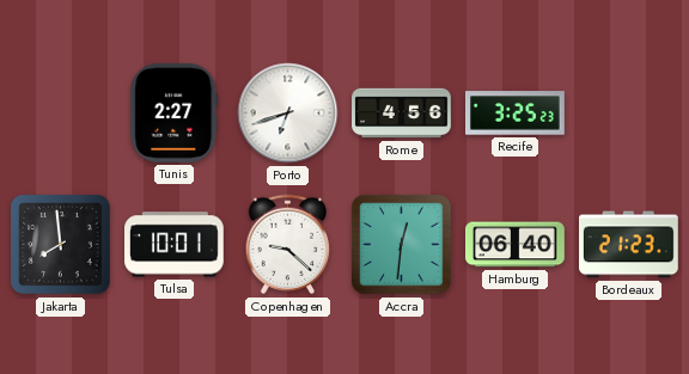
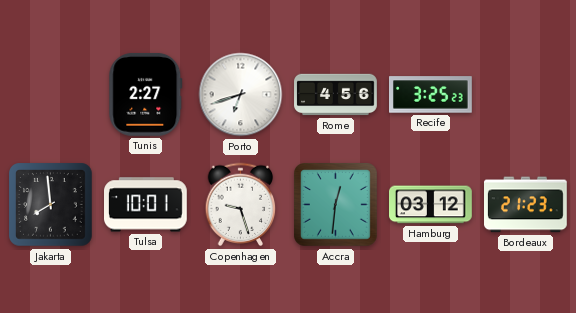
Copenhagen: 9:22 -> 9:27
Hamburg: 06:40 -> 03:12
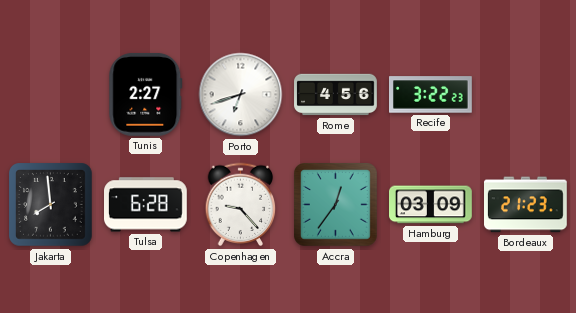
Recife: 3:25 -> 3:22
Tulsa: 10:01 -> 6:28
Copenhagen: 9:27 -> 9:23
Accra: 12:31 -> 12:36
Hamburg: 03:12 -> 03:09
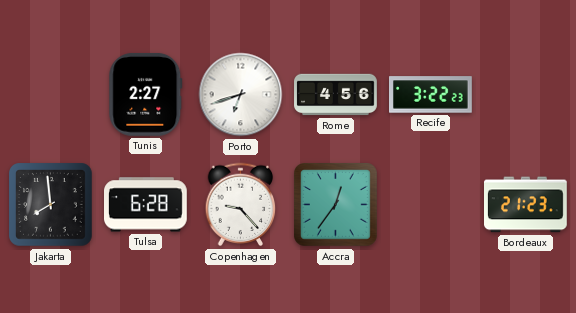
Hamburg: 03:09 -> none
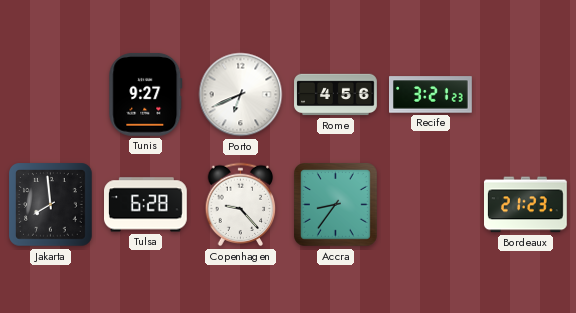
Tunis: 2:27 -> 9:27
Porto: 6:42 -> 6:41
Recife: 3:22 -> 3:21
Accra: 12:36 -> 8:36
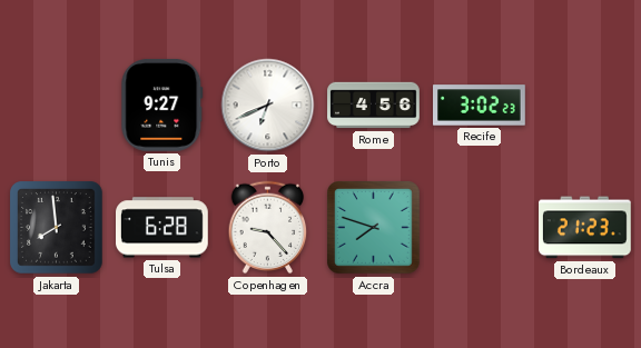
Recife: 3:21 -> 3:02
Accra: 8:36 -> 7:48
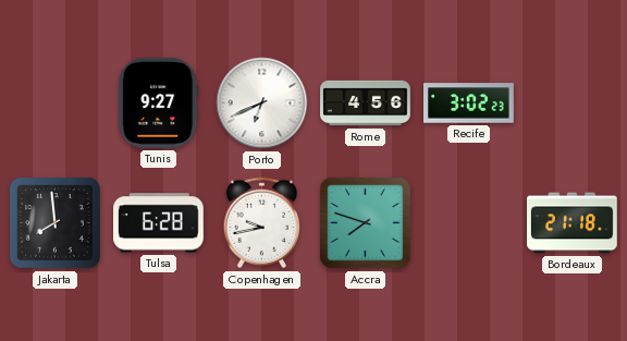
Copenhagen: 9:23 -> 9:43
Bordeaux: 21:23 -> 21:18
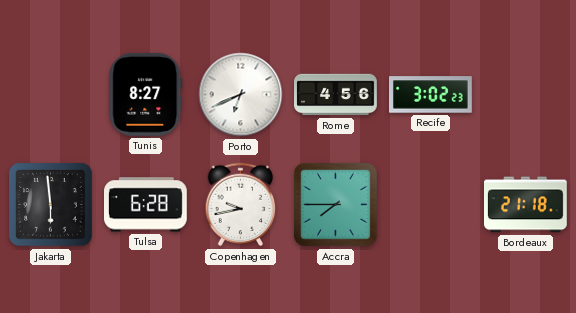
Tunis: 9:27 -> 8:27
Jakarta: 7:59 -> 5:59
Accra: 7:48 -> 7:45
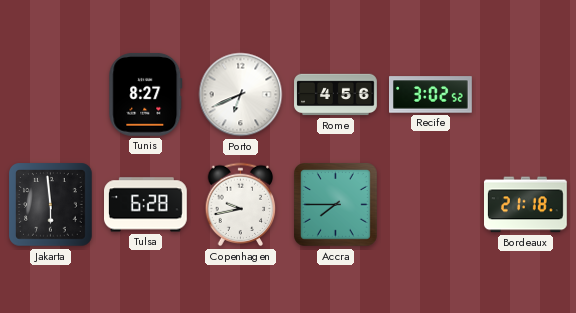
Recife: 3:02:23 -> 3:02:52
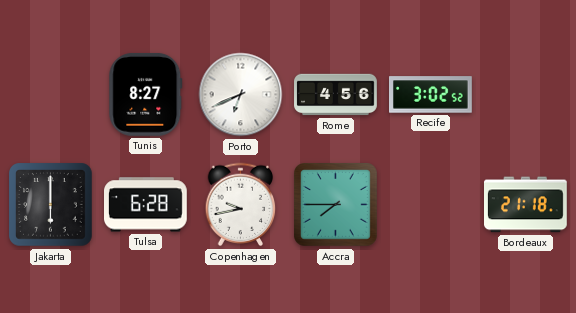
Jakarta: 5:59 -> 6:00
